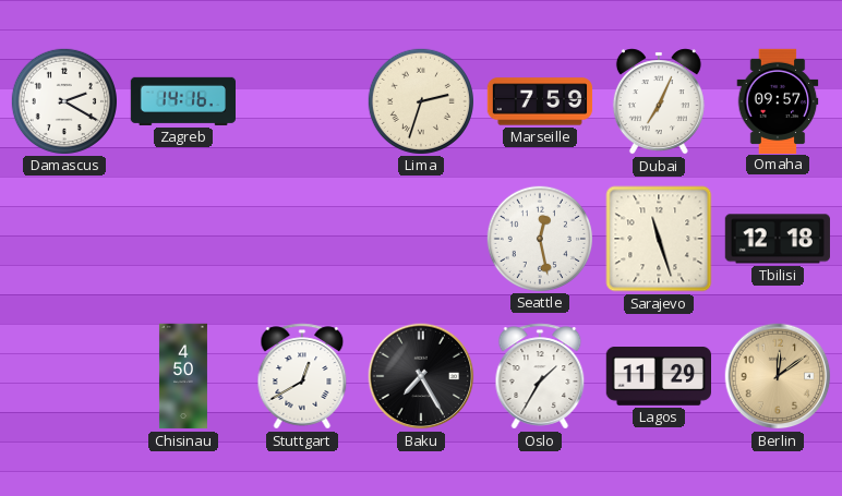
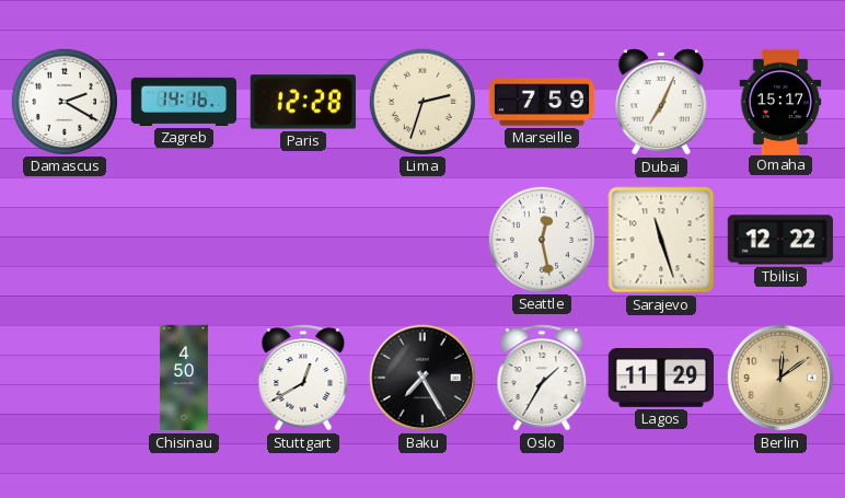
Paris: none -> 12:28
Omaha: 09:57 -> 15:17
Tbilisi: 12:18 -> 12:22
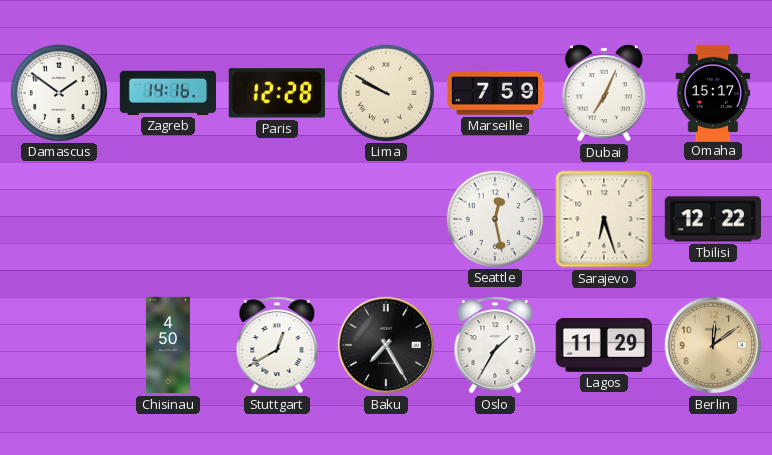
Damascus: 2:20 -> 1:51
Lima: 2:33 -> 9:50
Sarajevo: 11:27 -> 6:27
